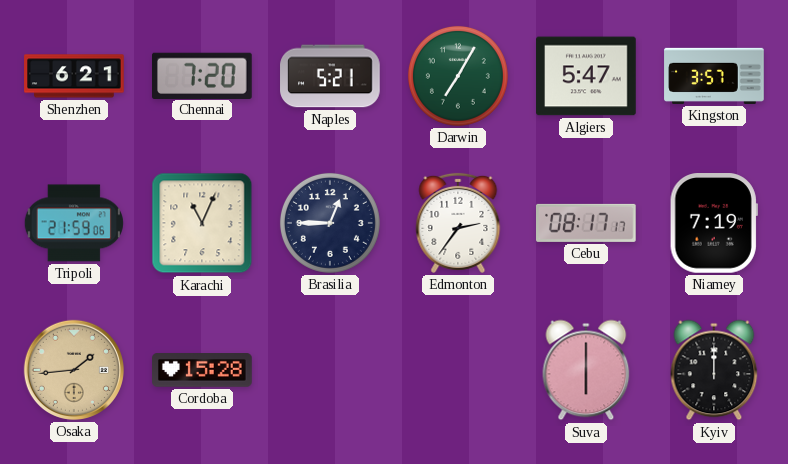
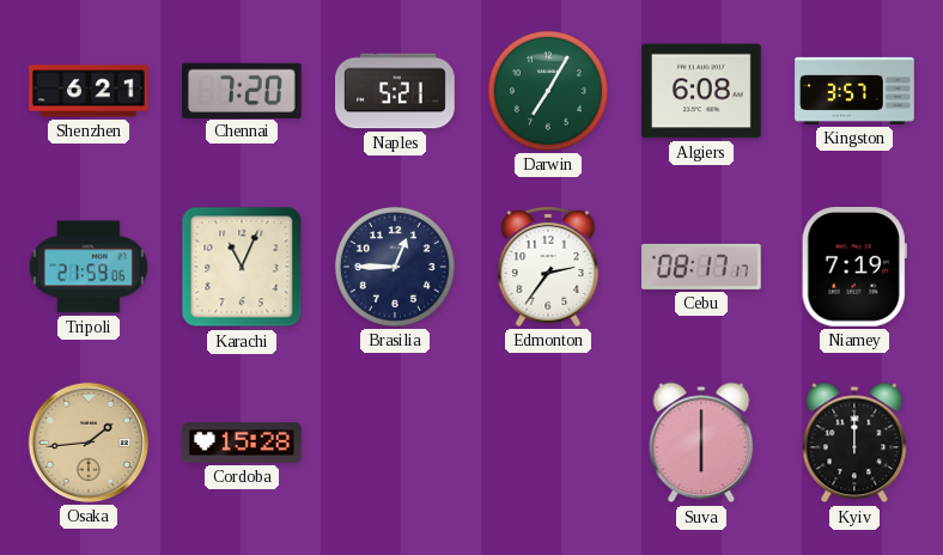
Algiers: 5:47 -> 6:08
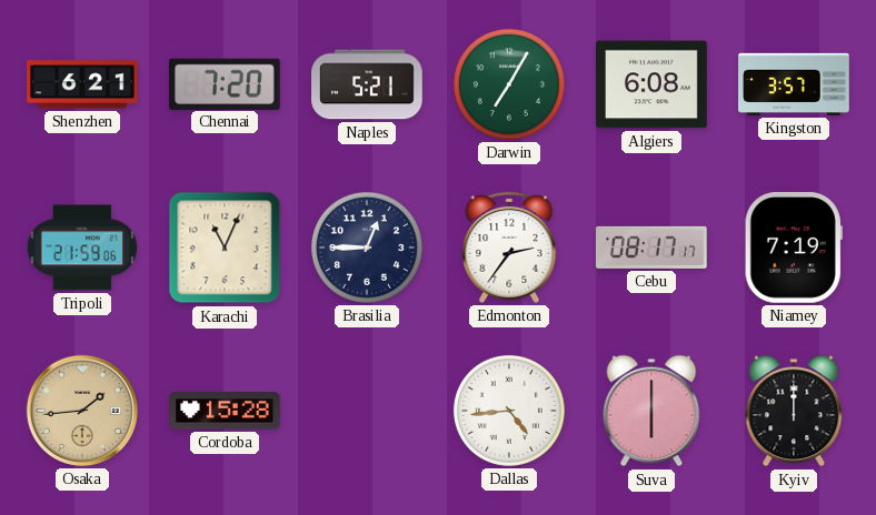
Dallas: none -> 4:44
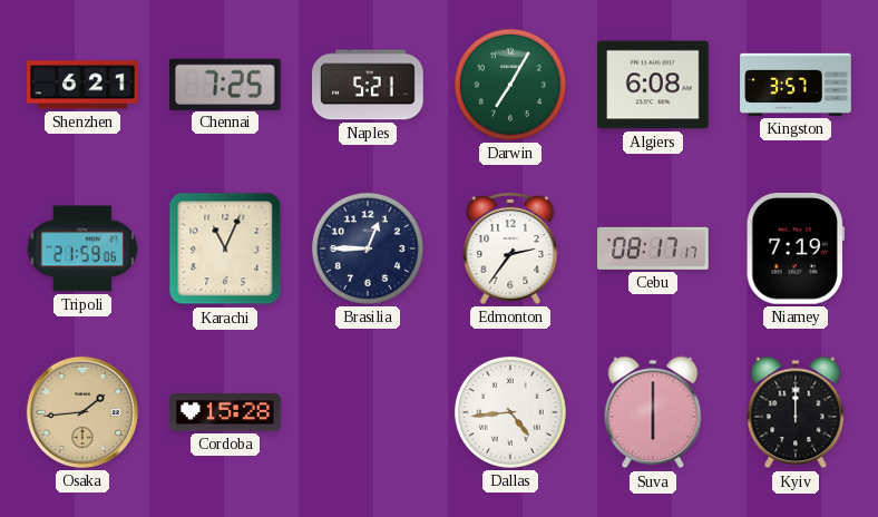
Chennai: 7:20 -> 7:25
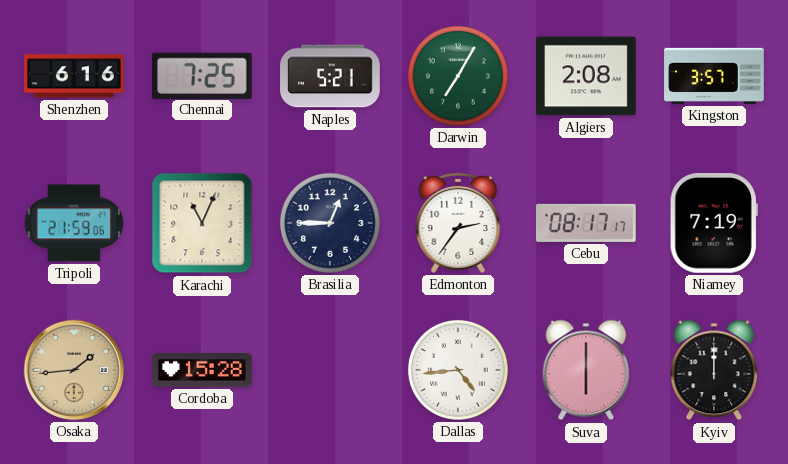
Shenzhen: 6:21 -> 6:16
Algiers: 6:08 -> 2:08
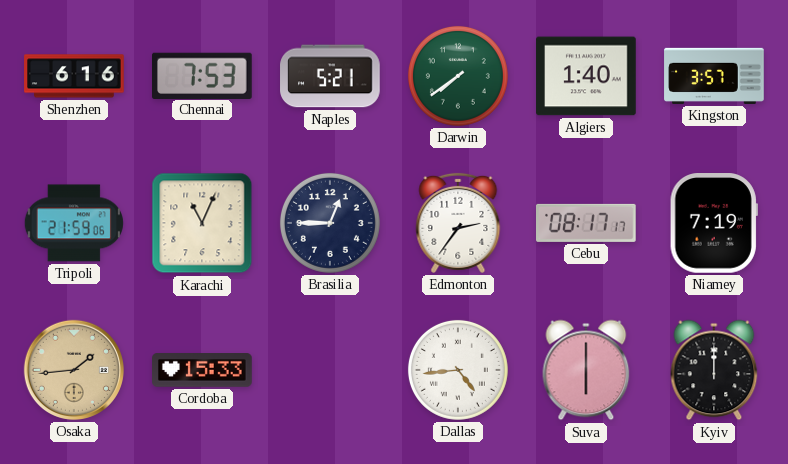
Chennai: 7:25 -> 7:53
Darwin: 7:05 -> 7:39
Algiers: 2:08 -> 1:40
Cordoba: 15:28 -> 15:33
